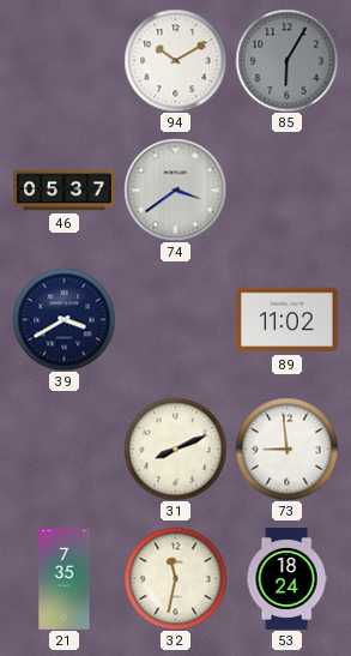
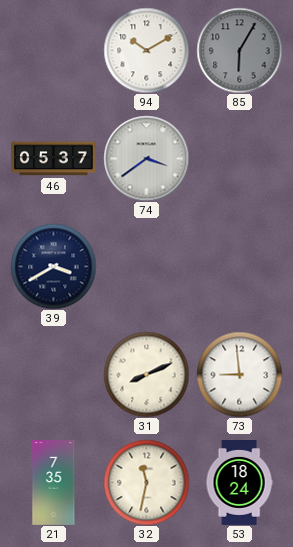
89: 11:02 -> none
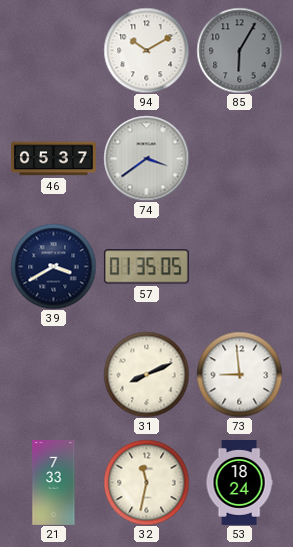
57: none -> 01:35
21: 7:35 -> 7:33
